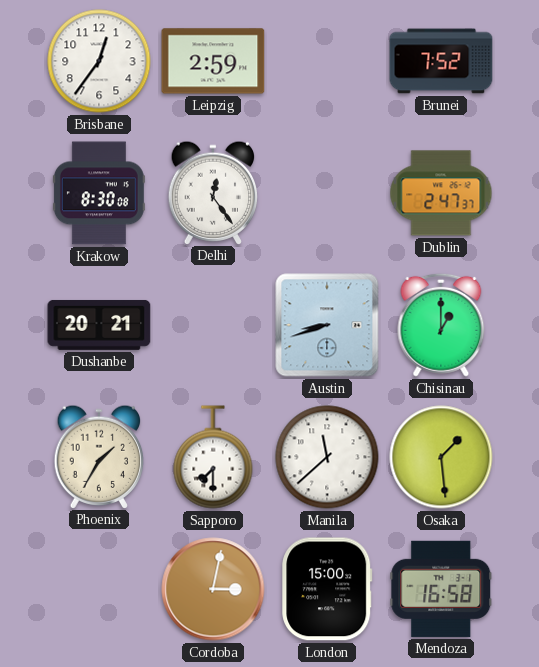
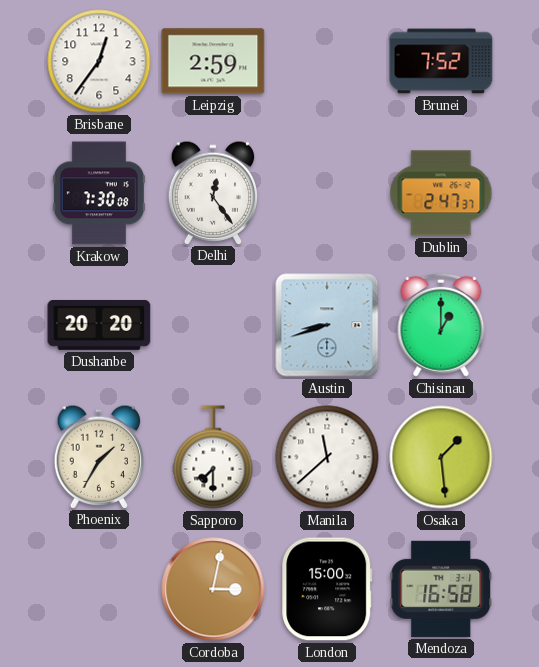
Krakow: 8:30 -> 7:30
Dushanbe: 20:21 -> 20:20
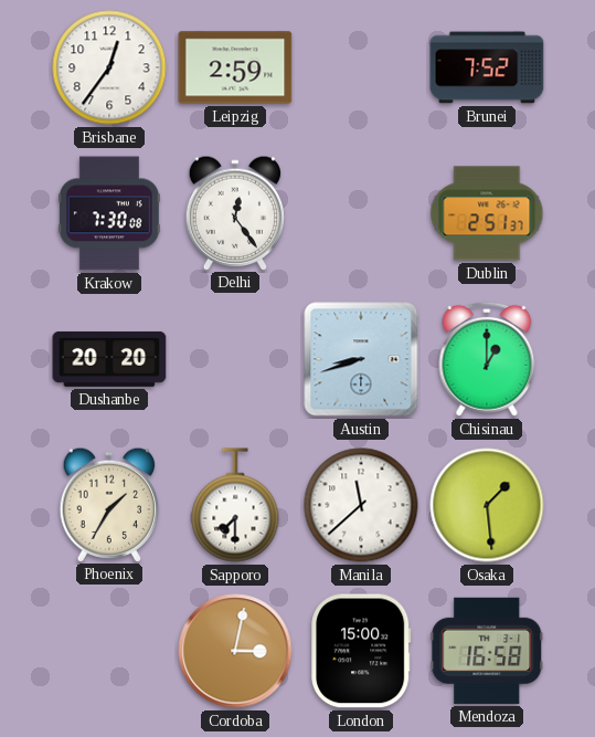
Dublin: 2:47 -> 2:51
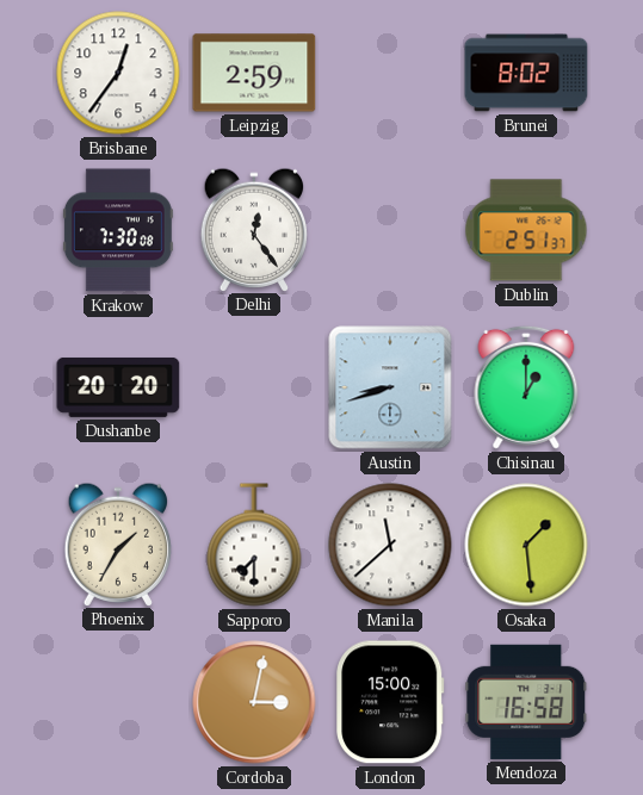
Brunei: 7:52 -> 8:02
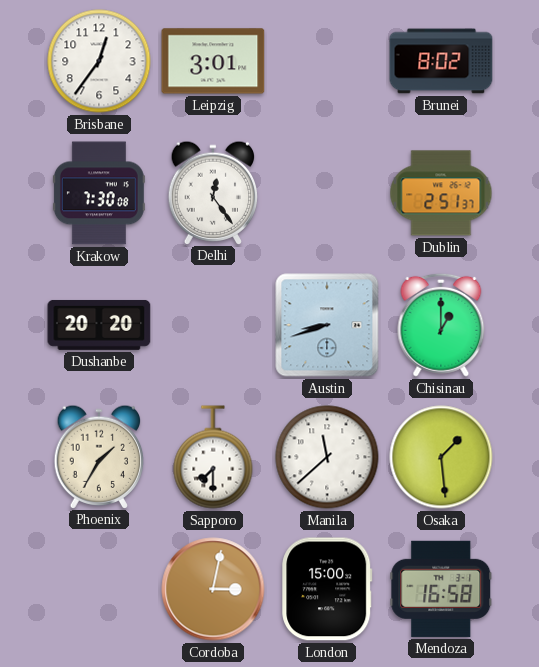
Leipzig: 2:59 -> 3:01
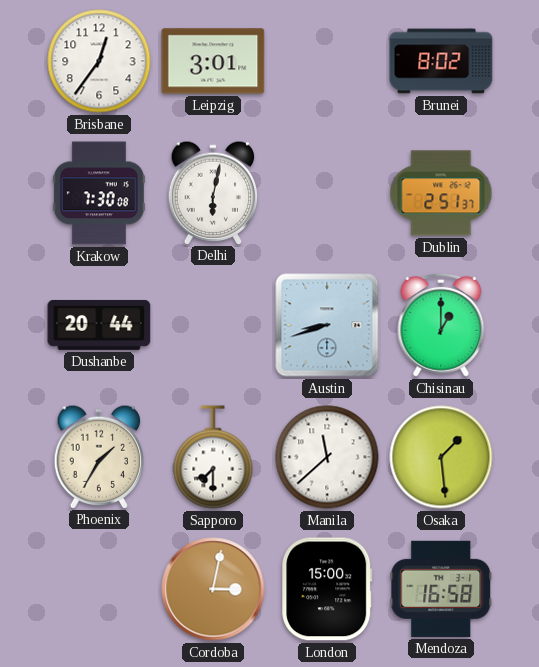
Delhi: 12:24 -> 6:02
Dushanbe: 20:20 -> 20:44
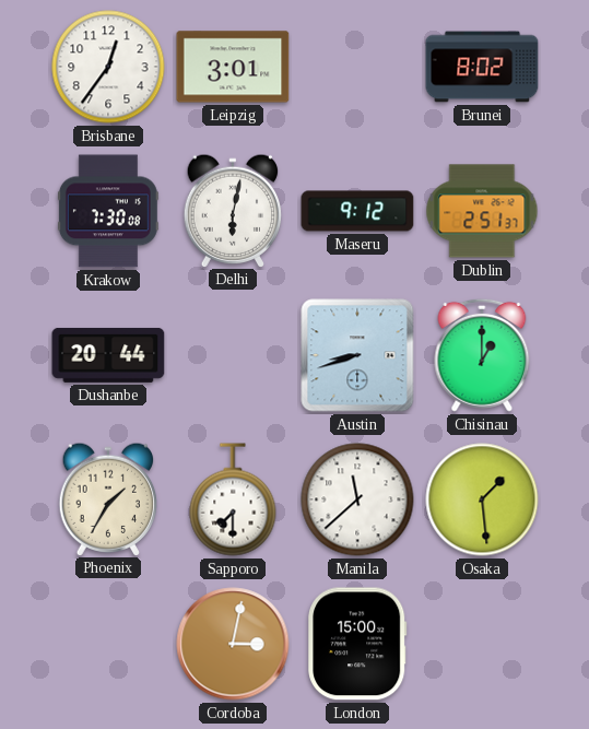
Maseru: none -> 9:12
Mendoza: 16:58 -> none
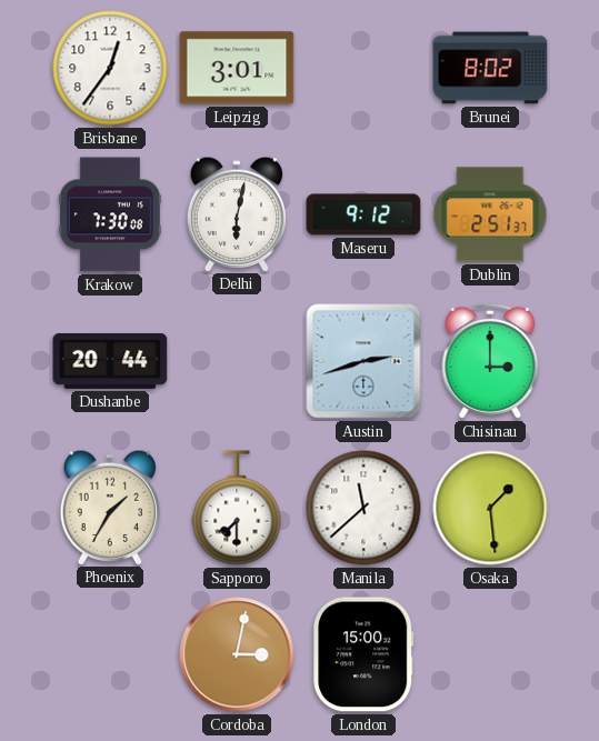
Austin: 8:42 -> 2:42
Chisinau: 1:00 -> 3:00
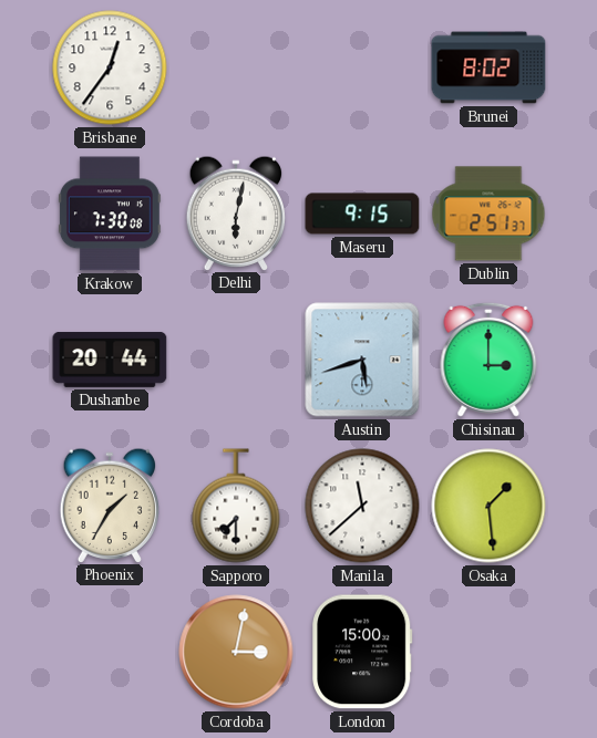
Leipzig: 3:01 -> none
Maseru: 9:12 -> 9:15
Austin: 2:42 -> 5:42
